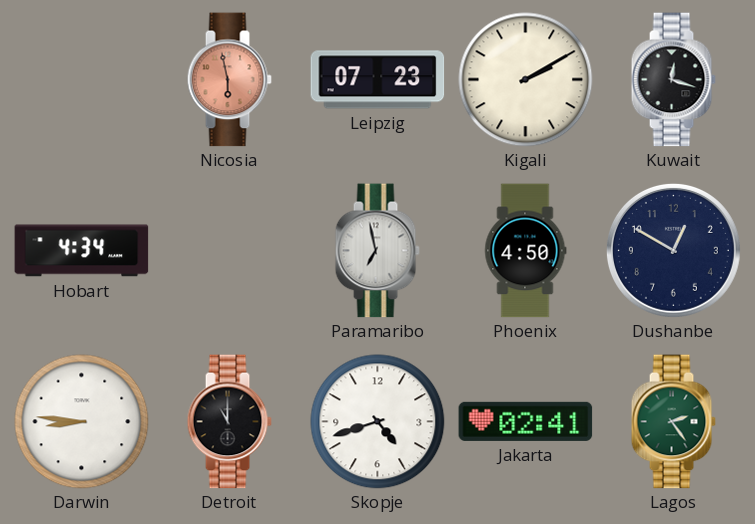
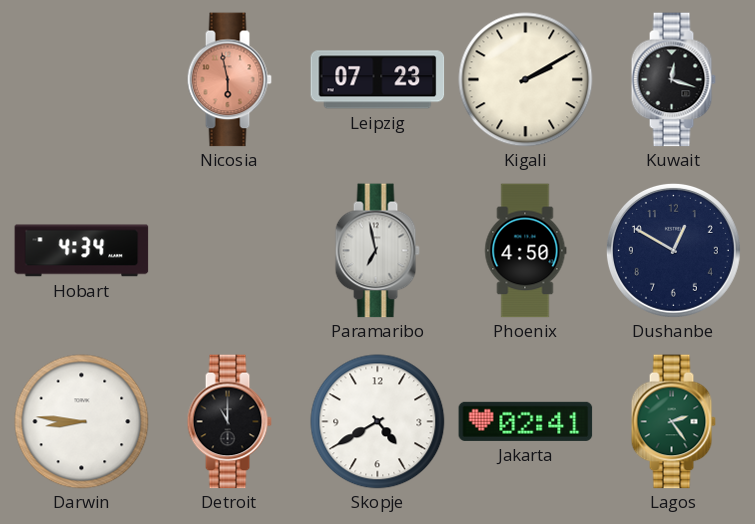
Skopje: 4:42 -> 4:40
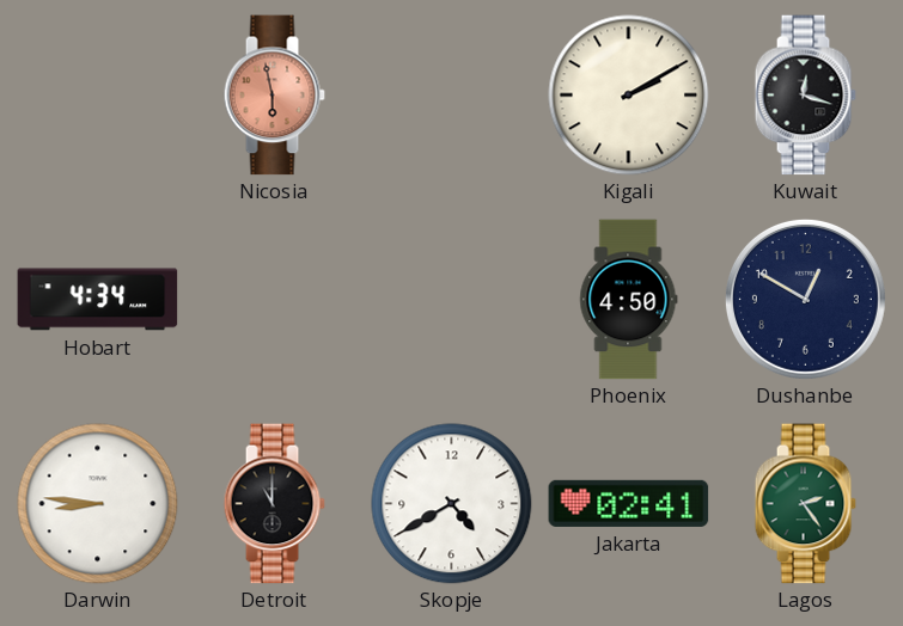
Leipzig: 07:23 -> none
Paramaribo: 6:58 -> none
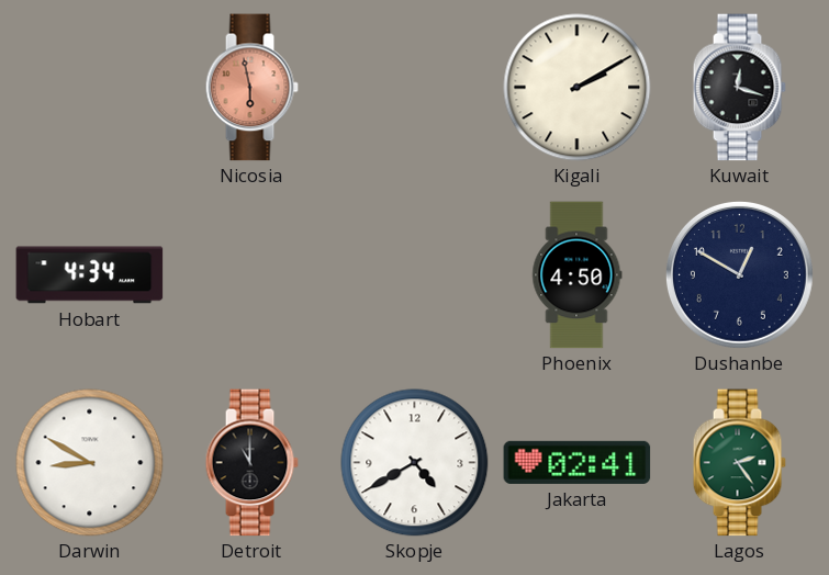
Darwin: 8:46 -> 8:50
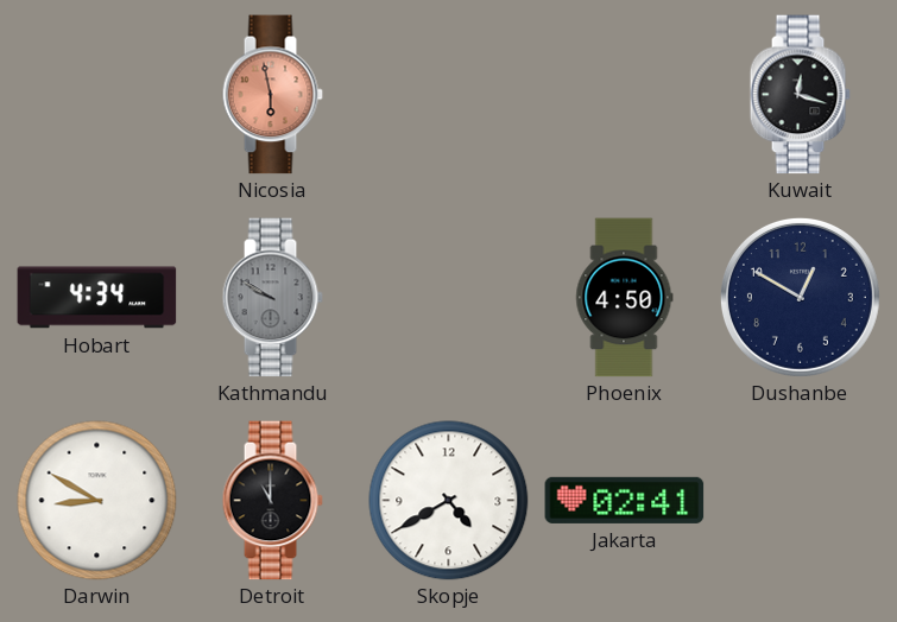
Kigali: 2:10 -> none
Kathmandu: none -> 9:50
Lagos: 2:24 -> none
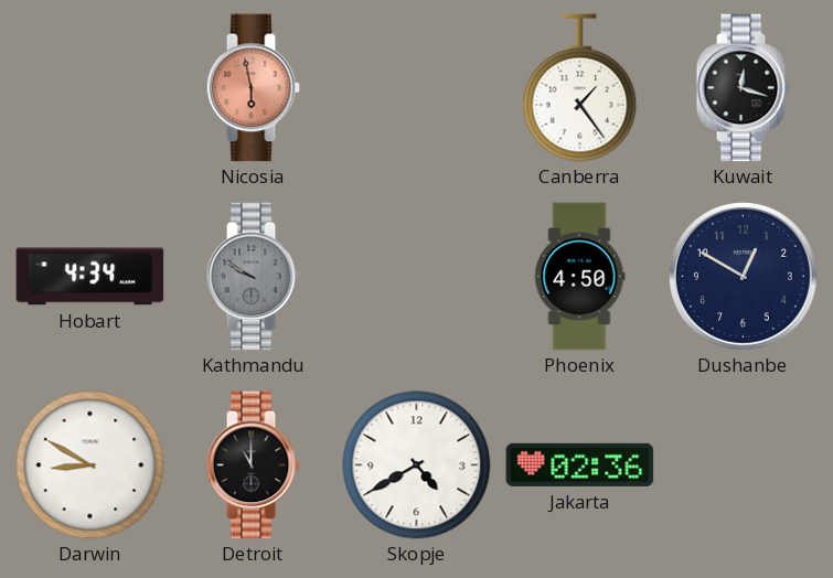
Canberra: none -> 1:24
Jakarta: 02:41 -> 02:36
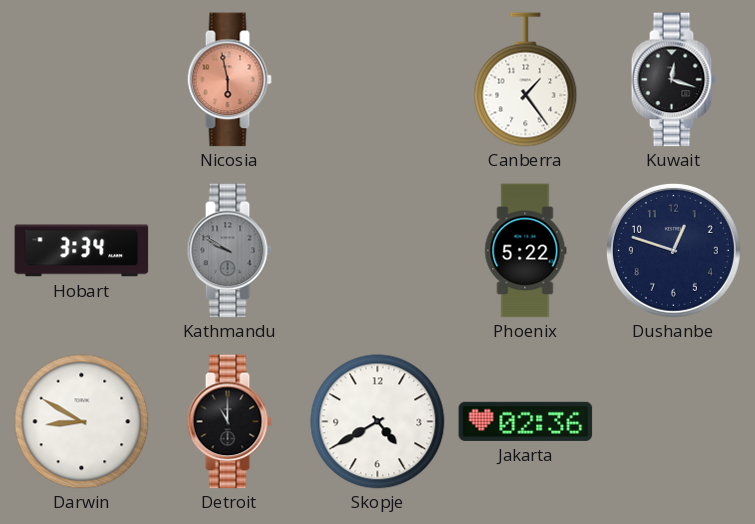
Hobart: 4:34 -> 3:34
Phoenix: 4:50 -> 5:22
Dushanbe: 12:50 -> 12:48
